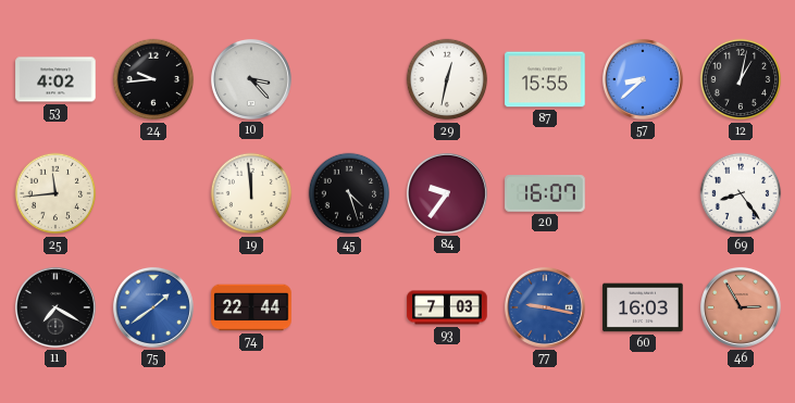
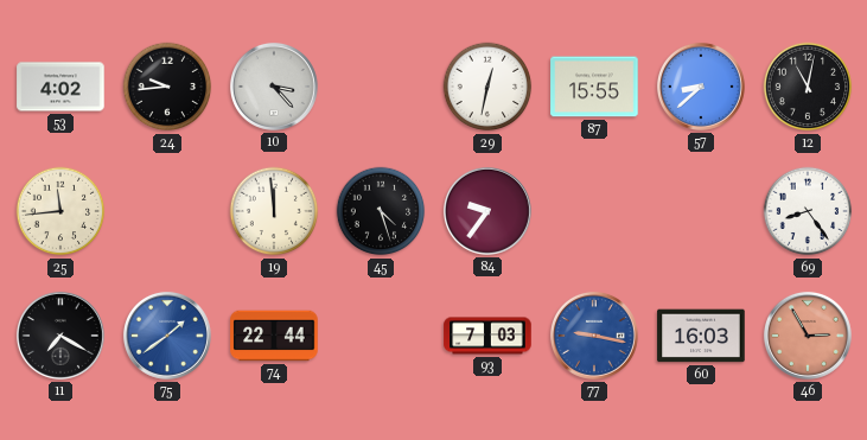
12: 1:02 -> 11:02
20: 16:07 -> none
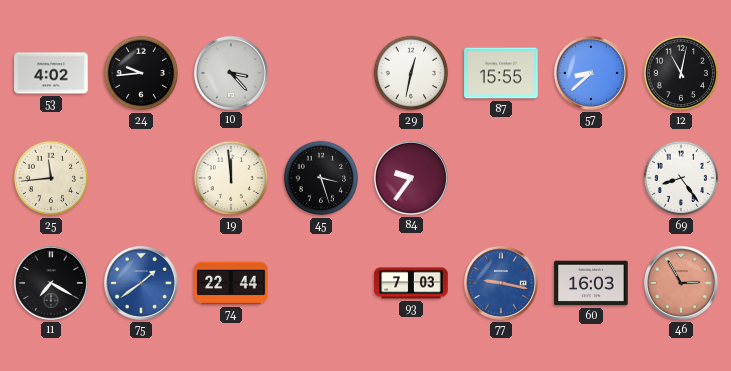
45: 4:27 -> 3:27
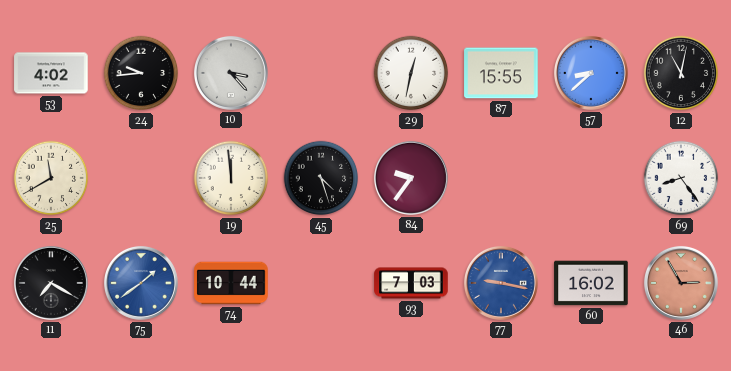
25: 11:44 -> 11:40
45: 3:27 -> 4:27
74: 22:44 -> 10:44
60: 16:03 -> 16:02
